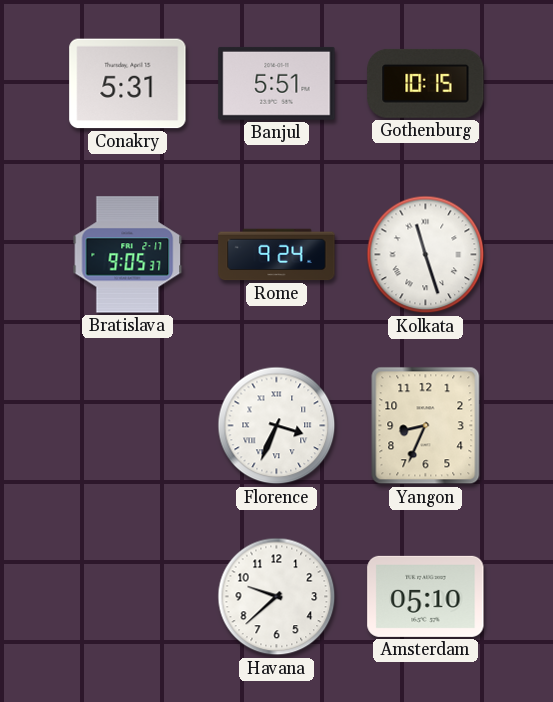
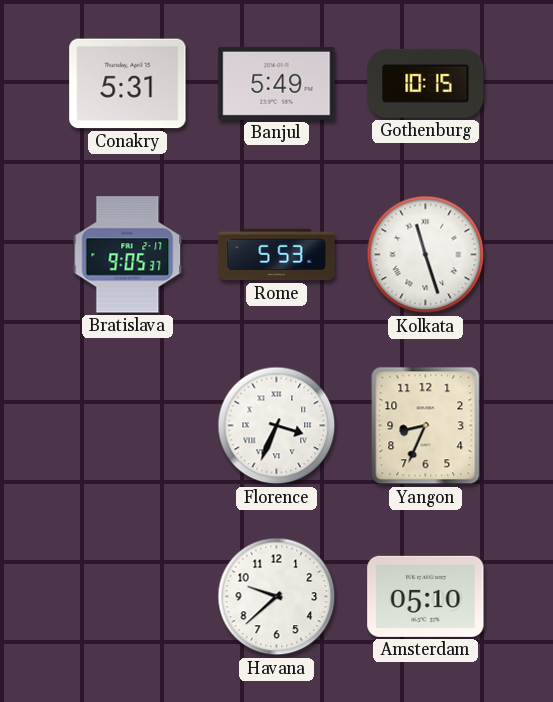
Banjul: 5:51 -> 5:49
Rome: 9:24 -> 5:53
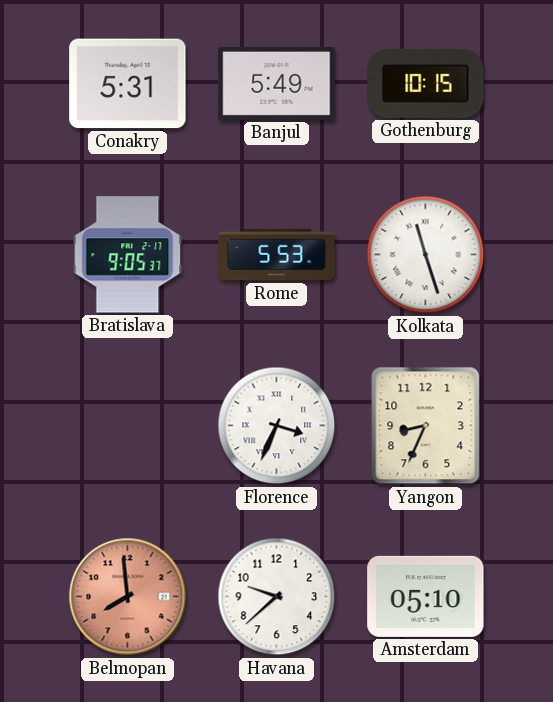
Belmopan: none -> 7:59
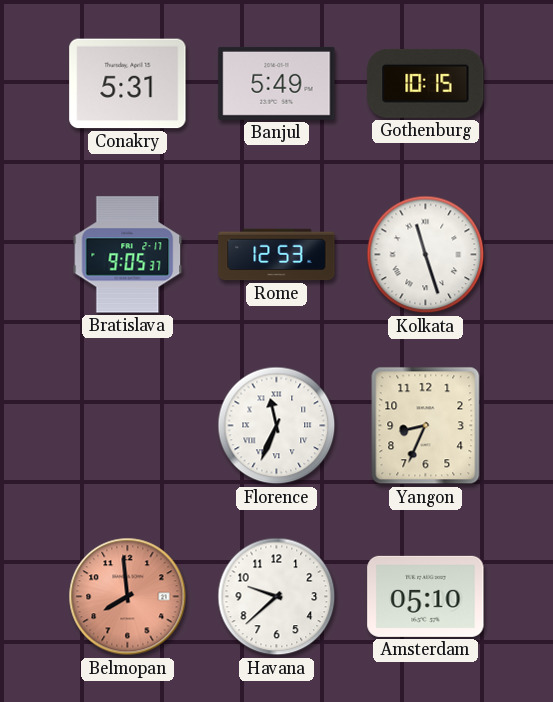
Rome: 5:53 -> 12:53
Florence: 3:34 -> 11:34
